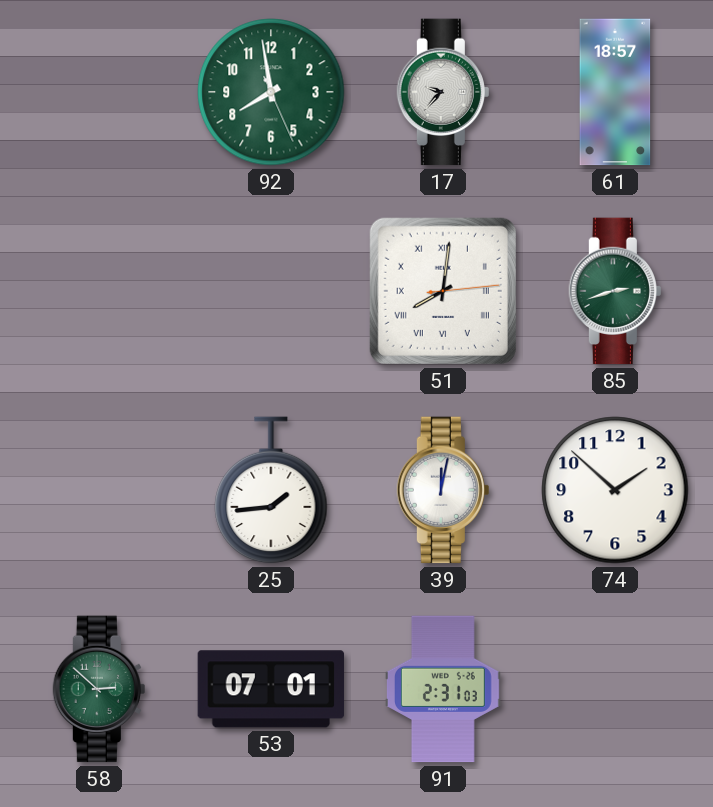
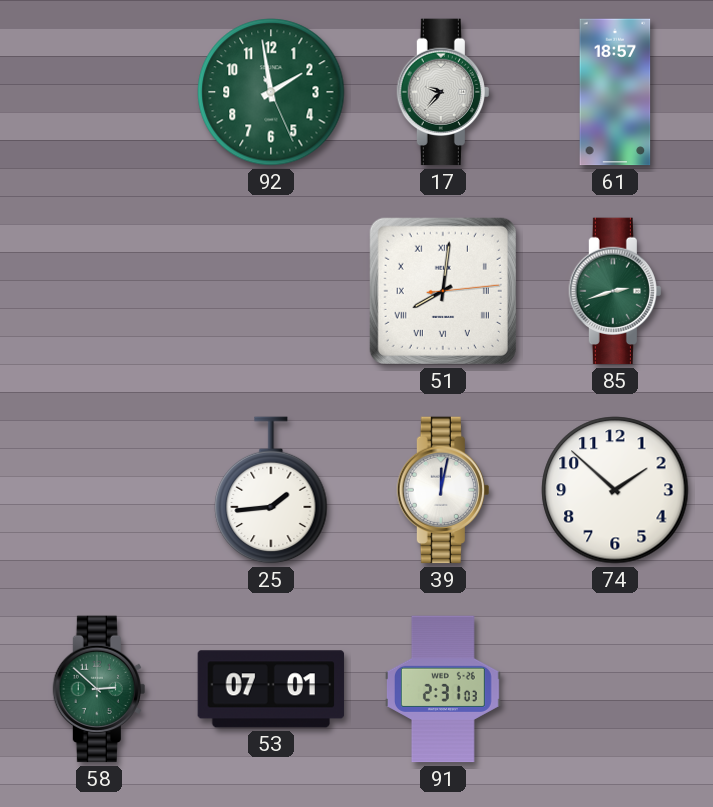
92: 7:58 -> 1:58
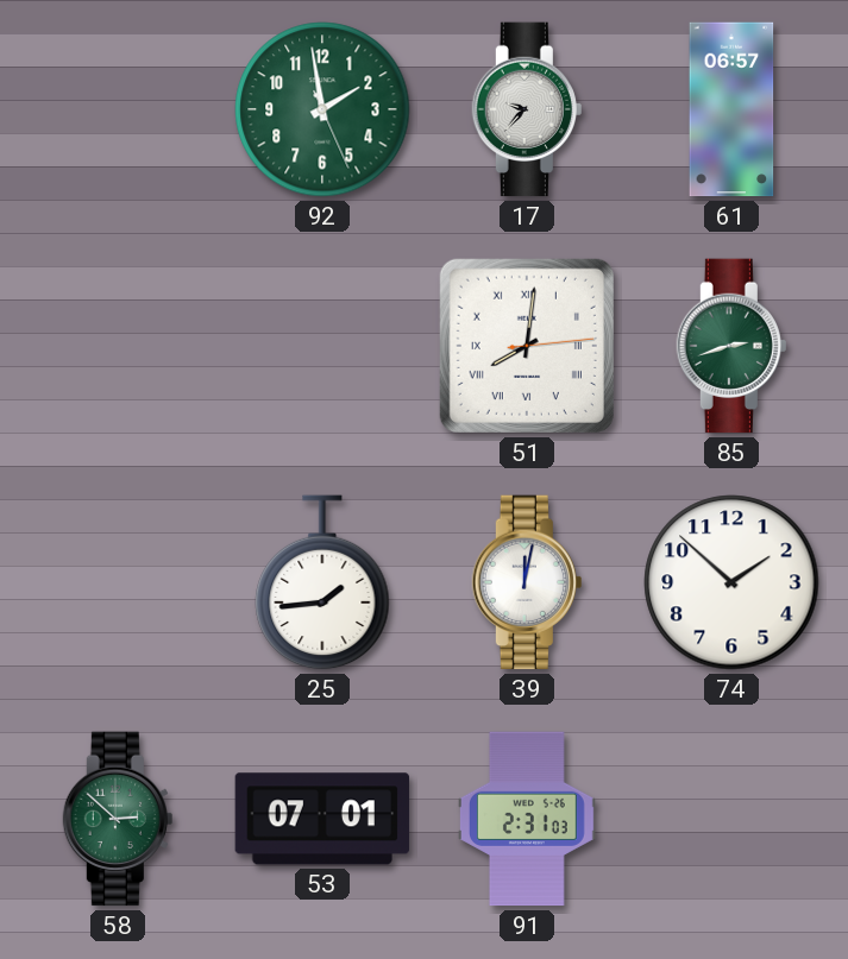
61: 18:57 -> 06:57
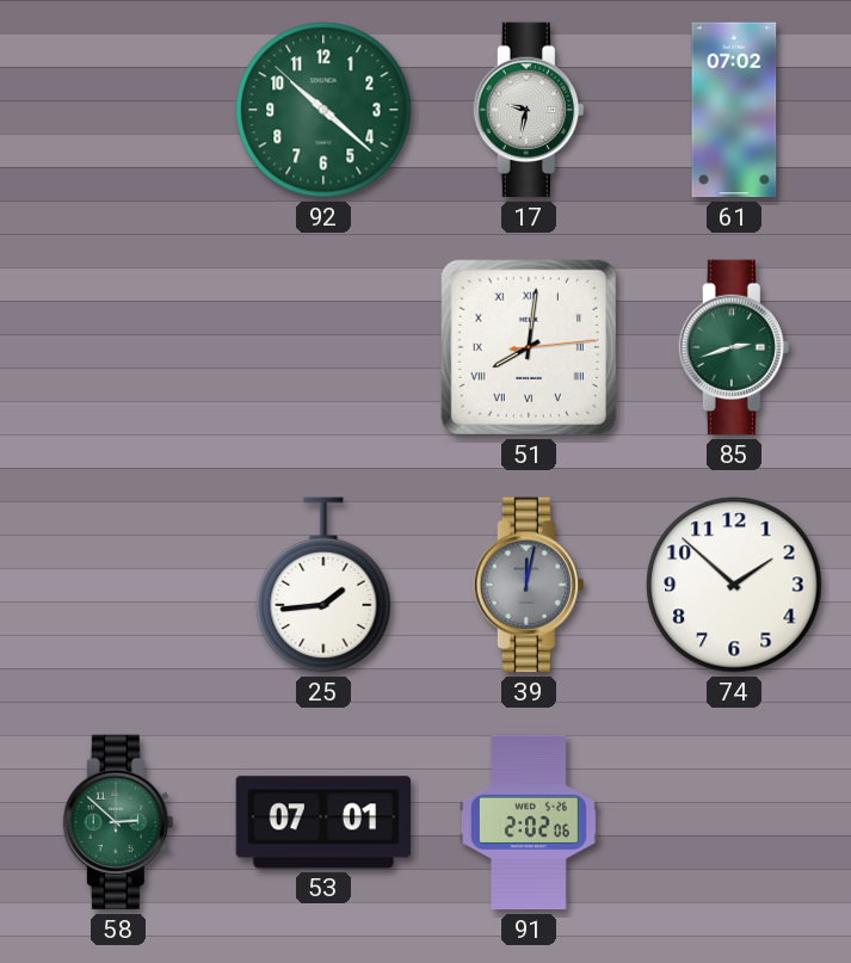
92: 1:58 -> 10:21
17: 9:37 -> 9:32
61: 06:57 -> 07:02
39 dial: white -> grey
91: 2:31 -> 2:02
